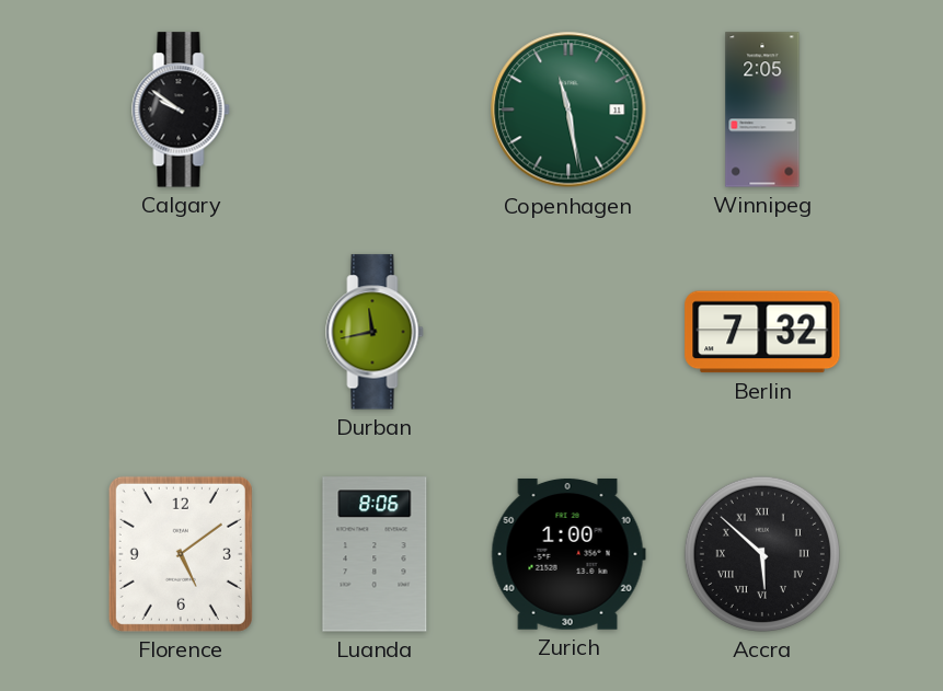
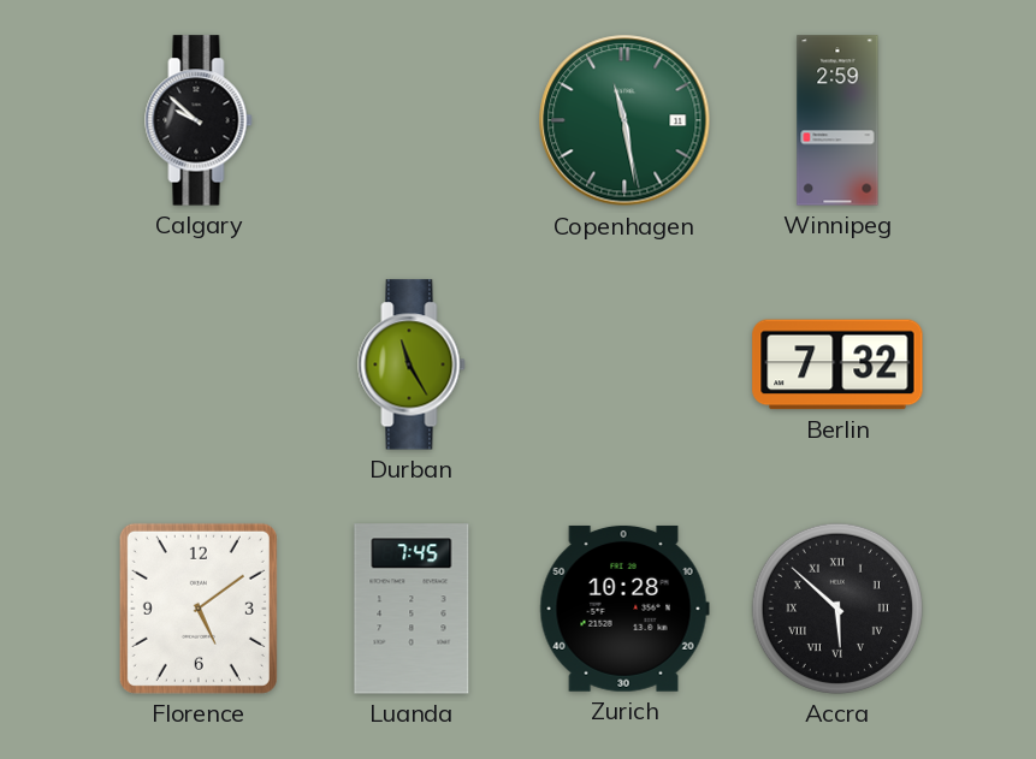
Calgary: 9:51 -> 9:52
Winnipeg: 2:05 -> 2:59
Durban: 11:43 -> 11:25
Luanda: 8:06 -> 7:45
Zurich: 1:00 -> 10:28
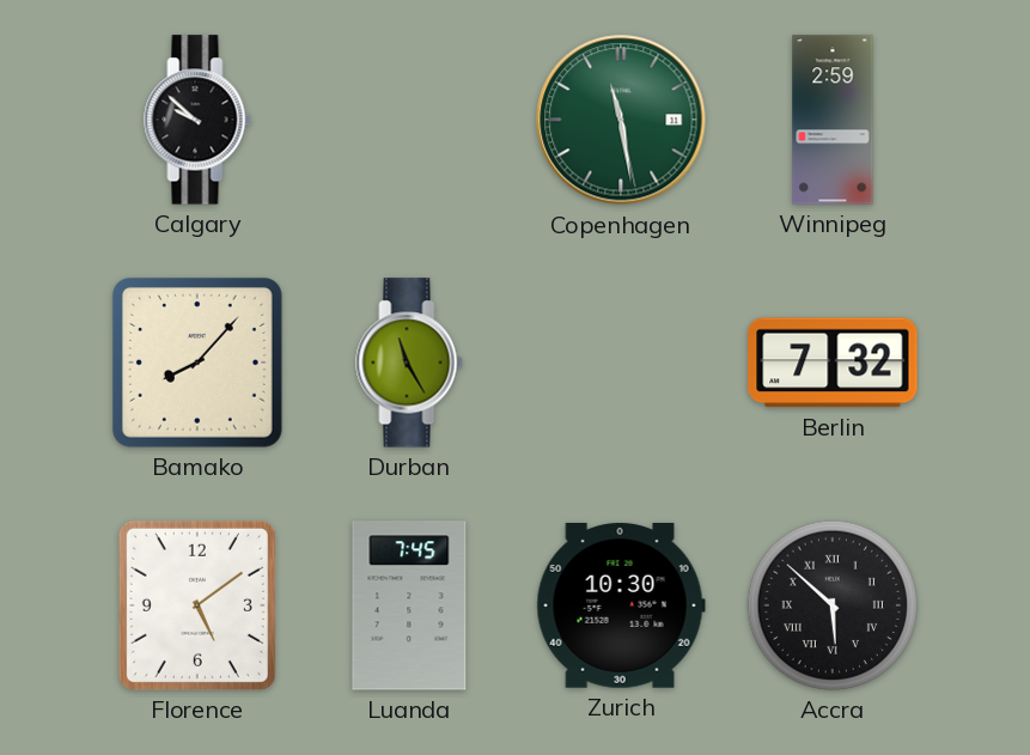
Bamako: none -> 8:07
Zurich: 10:28 -> 10:30
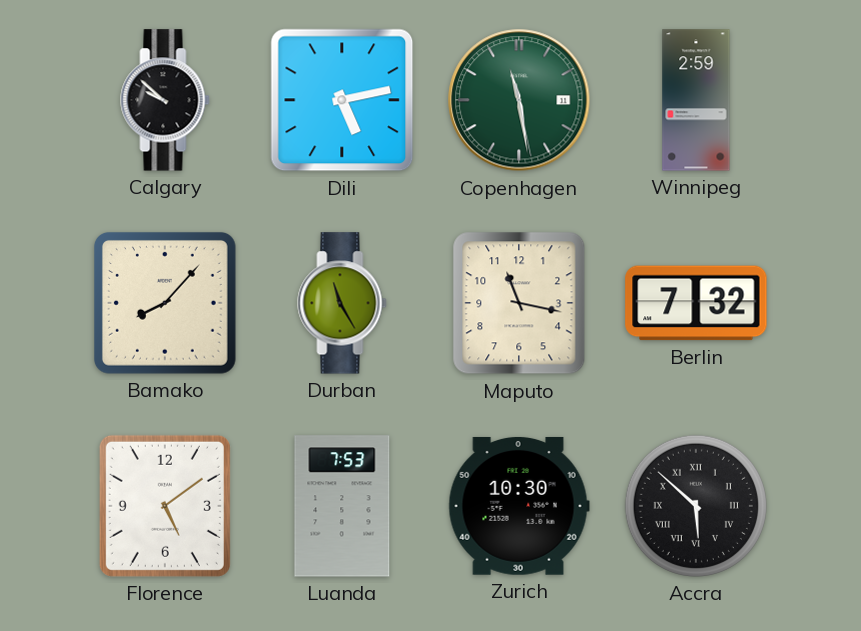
Dili: none -> 5:13
Maputo: none -> 11:17
Luanda: 7:45 -> 7:53
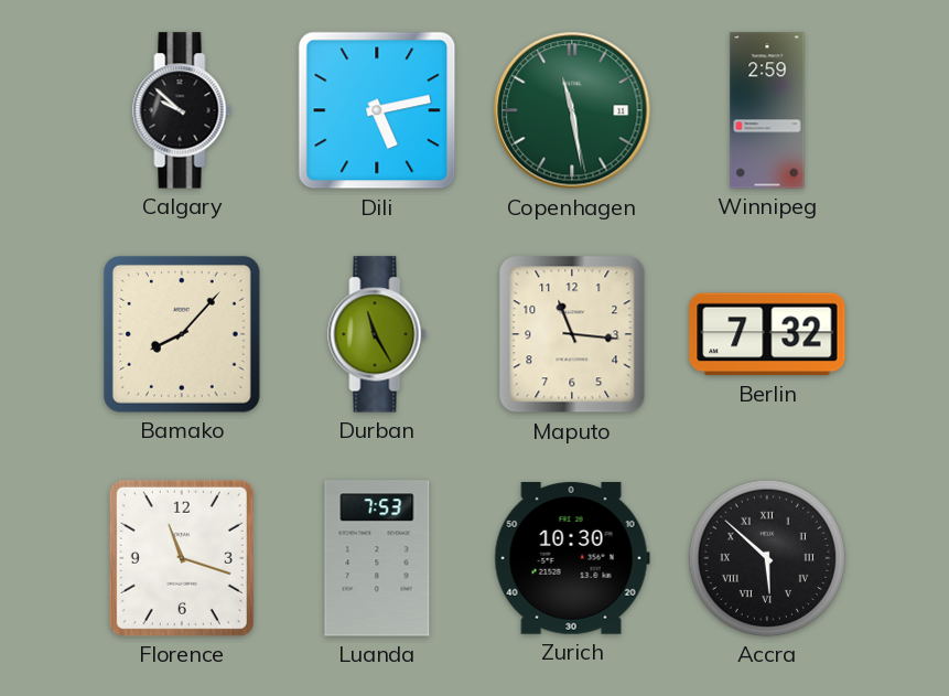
Maputo: 11:17 -> 11:16
Florence: 5:09 -> 11:18
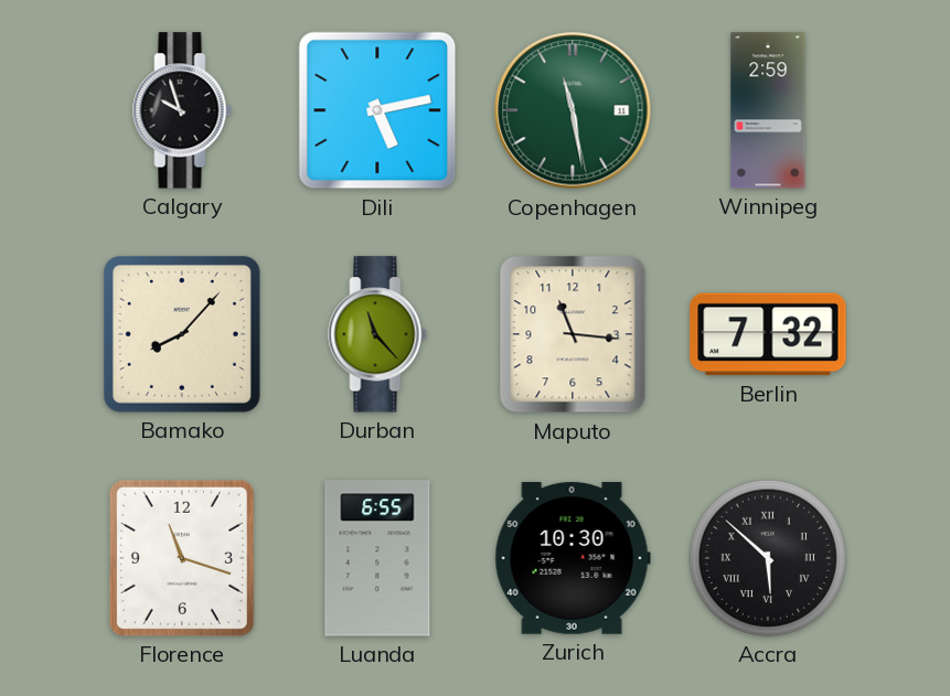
Calgary: 9:52 -> 9:57
Durban: 11:25 -> 11:23
Luanda: 7:53 -> 6:55
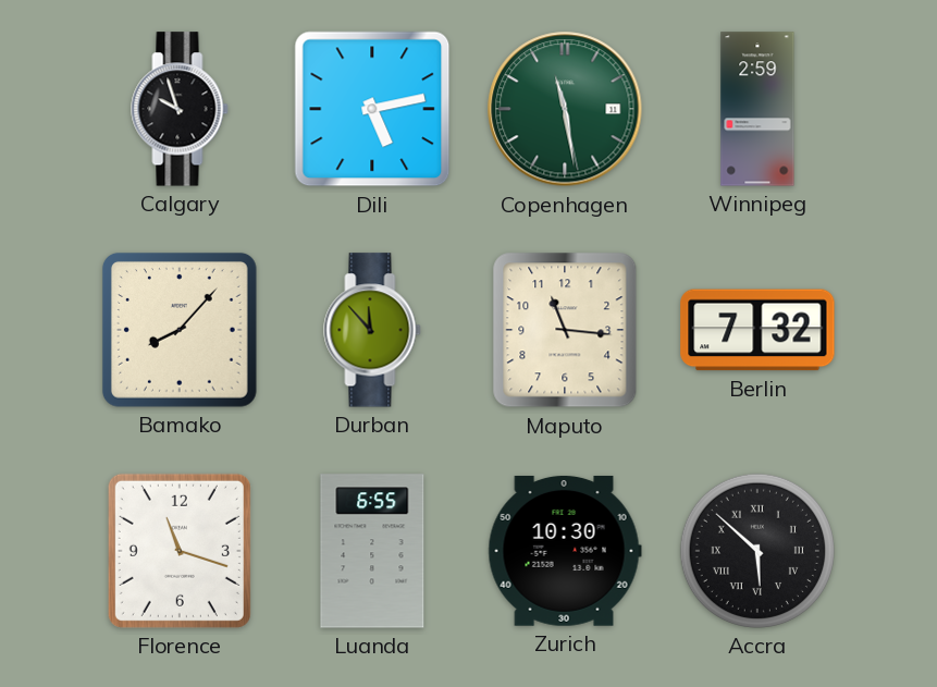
Durban: 11:23 -> 11:53
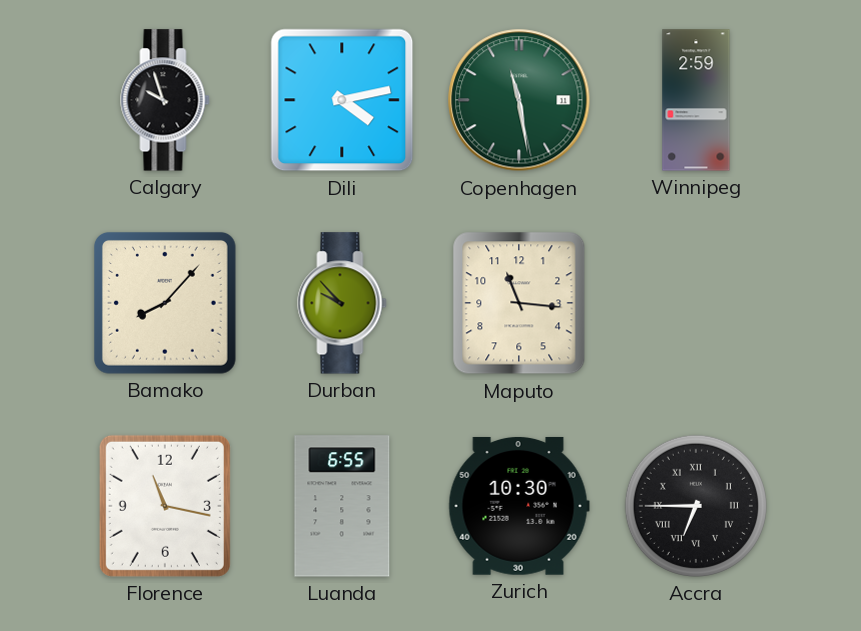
Dili: 5:13 -> 4:13
Durban: 11:53 -> 9:53
Berlin: 7:32 -> none
Florence: 11:18 -> 11:17
Accra: 5:52 -> 6:45
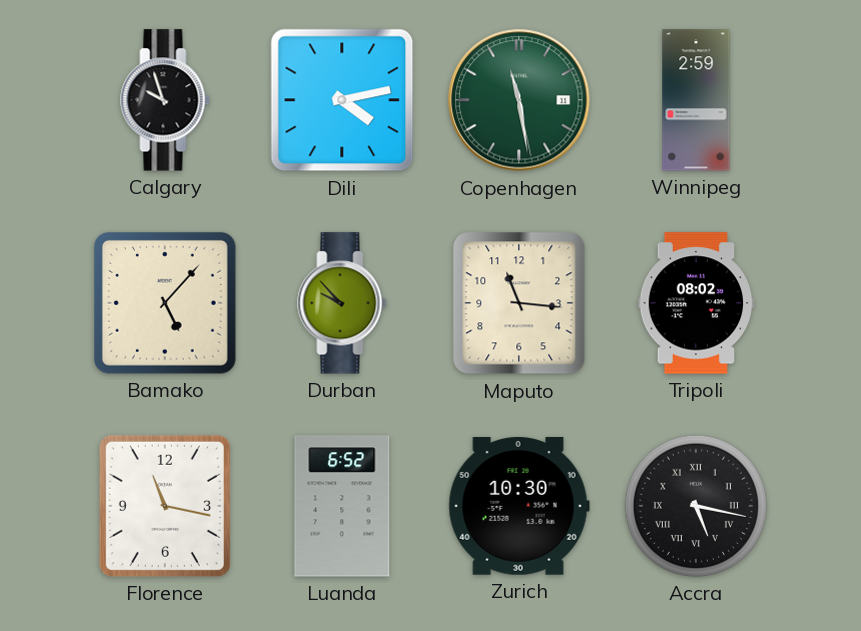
Bamako: 8:07 -> 5:07
Tripoli: none -> 08:02
Luanda: 6:55 -> 6:52
Accra: 6:45 -> 5:17
